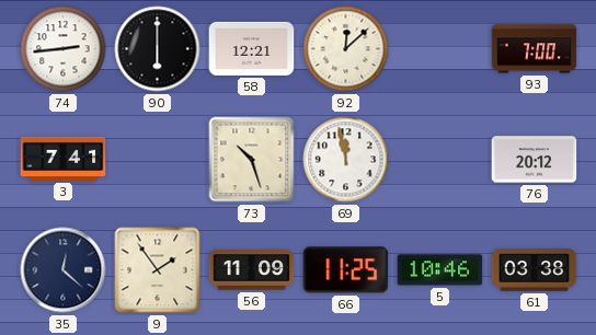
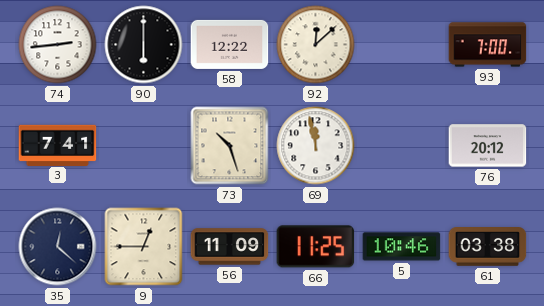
58: 12:21 -> 12:22
9: 1:54 -> 12:45
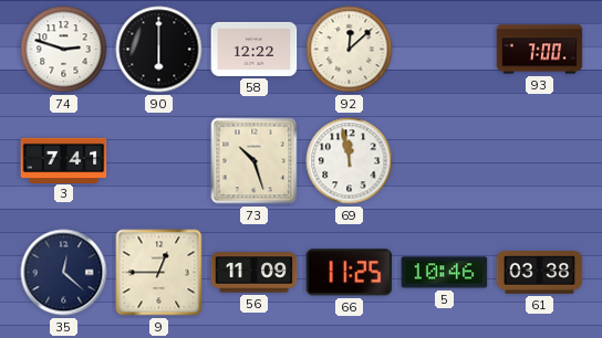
74: 2:44 -> 2:48
76: 20:12 -> none
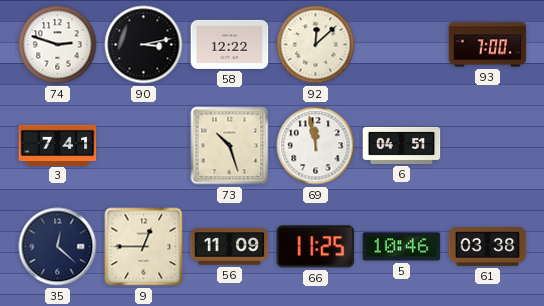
90: 6:00 -> 3:13
6: none -> 04:51
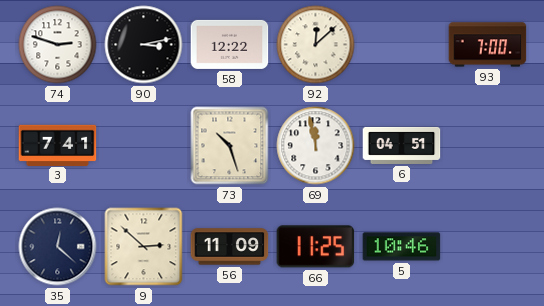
9: 12:45 -> 2:52
61: 03:38 -> none
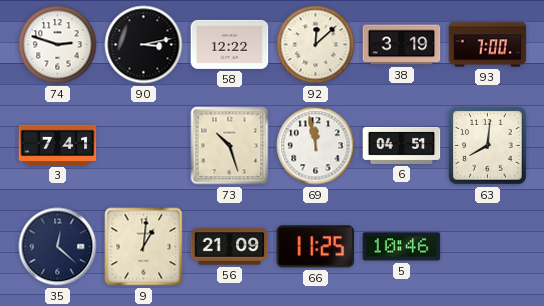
38: none -> 3:19
63: none -> 8:01
9: 2:52 -> 1:01
56: 11:09 -> 21:09
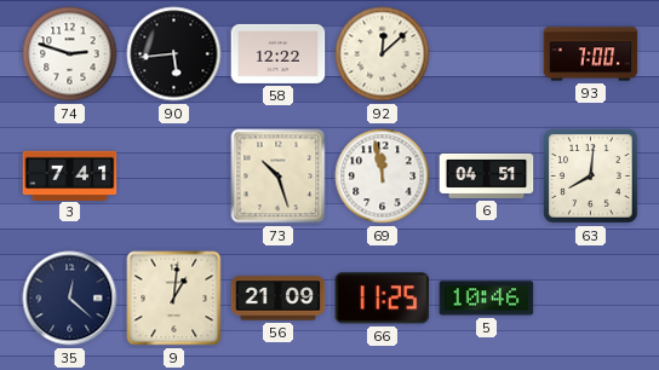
90: 3:13 -> 5:44
38: 3:19 -> none
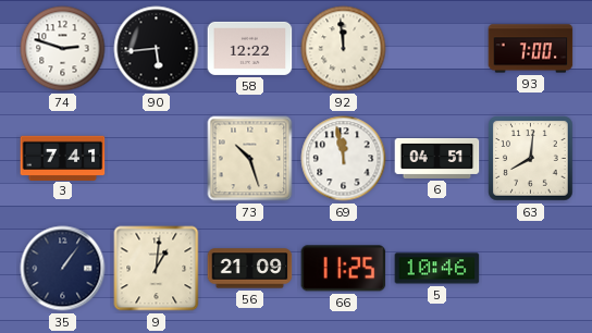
92: 12:08 -> 11:59
35: 12:22 -> 1:06
